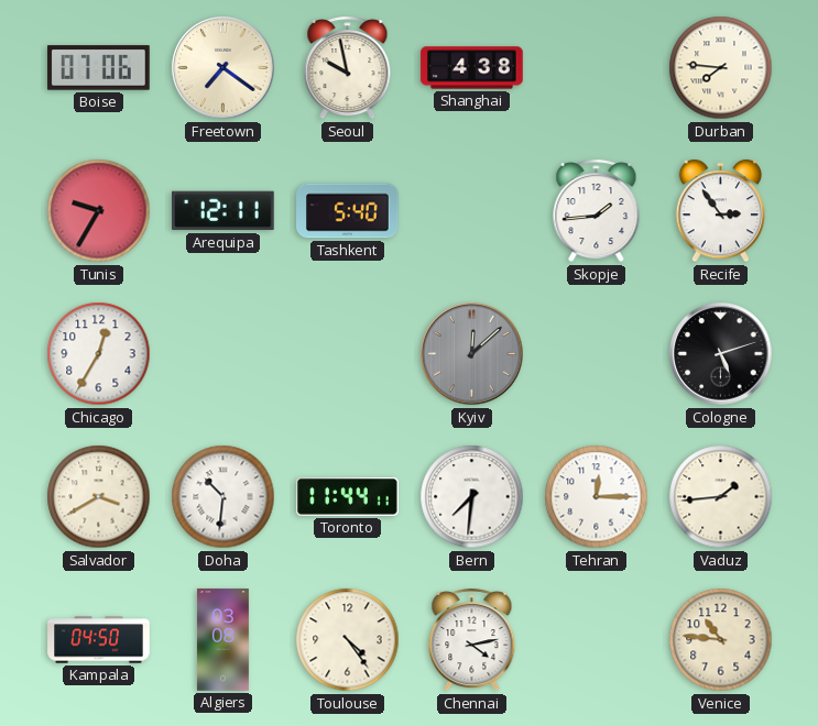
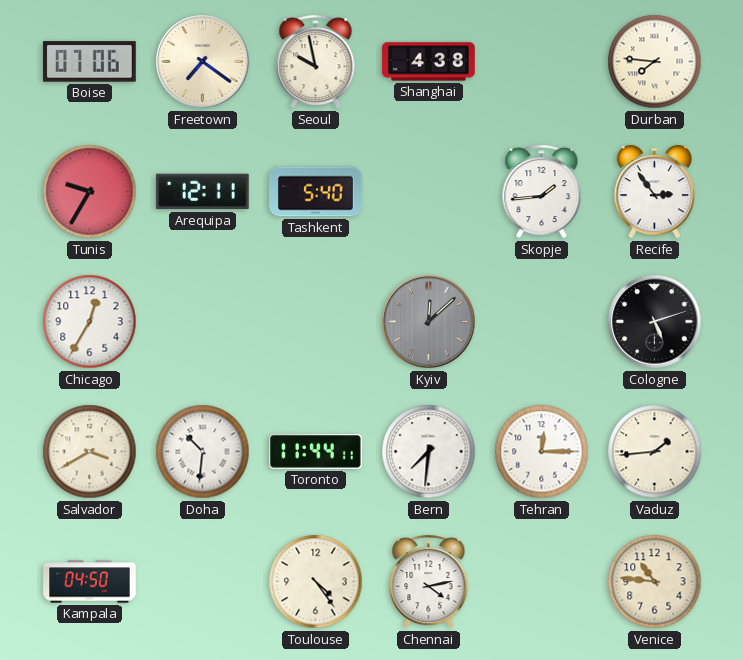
Algiers: 03:08 -> none
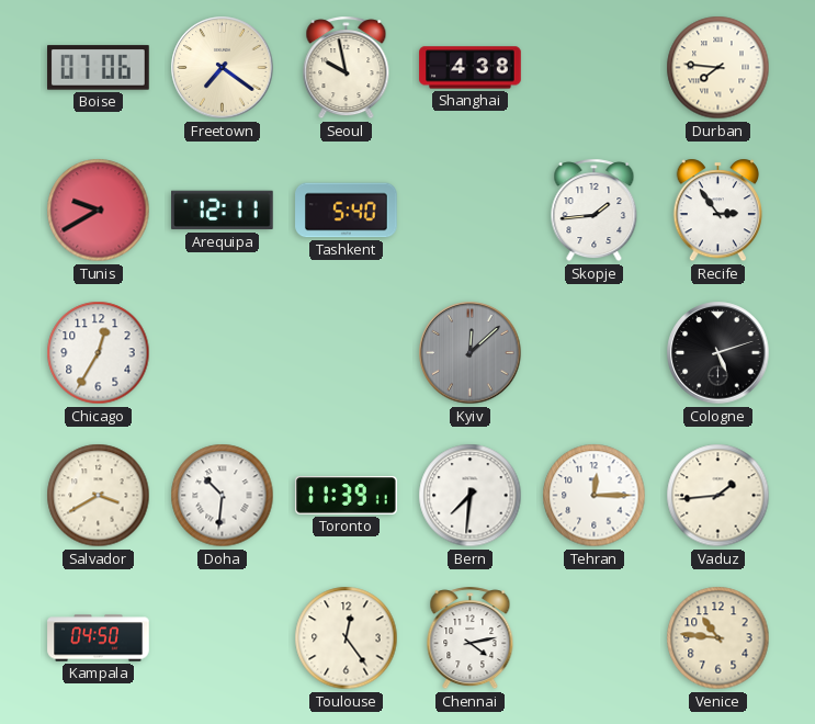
Tunis: 9:35 -> 9:40
Toronto: 11:44 -> 11:39
Toulouse: 4:24 -> 12:24
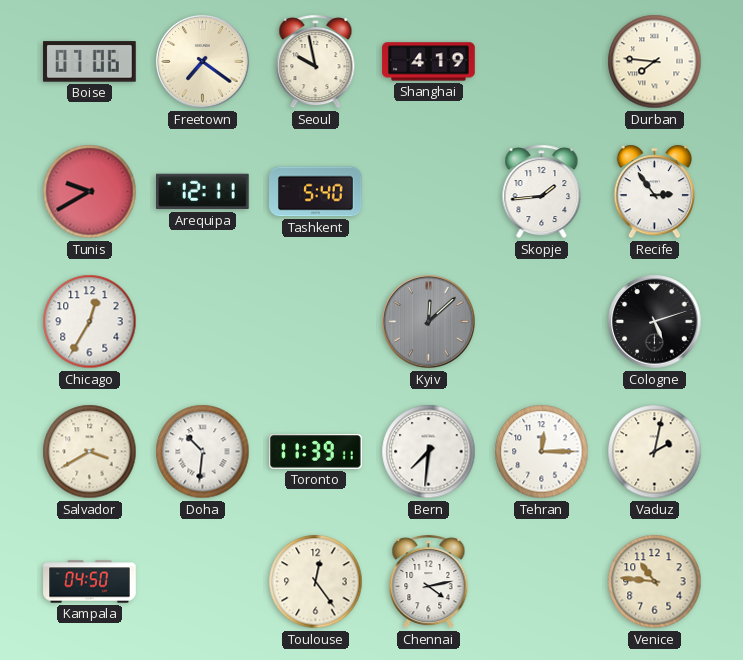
Shanghai: 4:38 -> 4:19
Vaduz: 1:44 -> 2:02
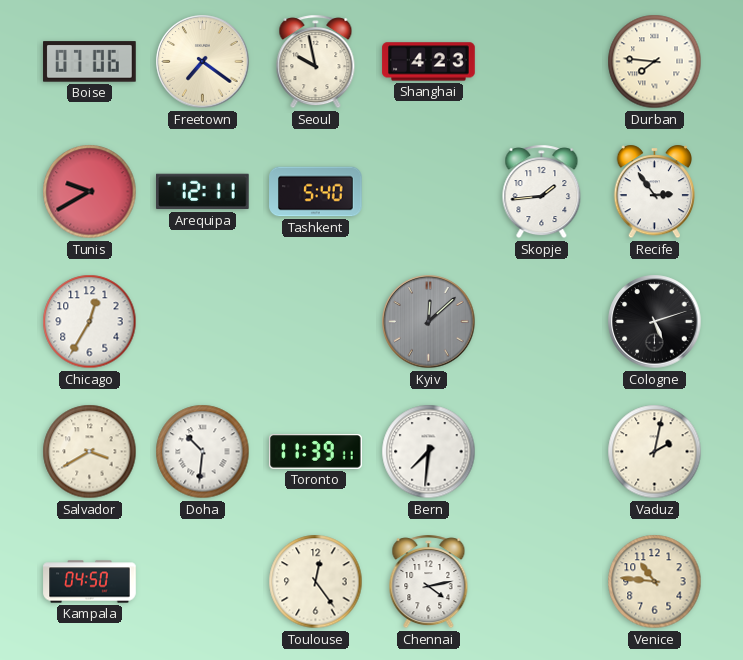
Shanghai: 4:19 -> 4:23
Tehran: 12:15 -> none
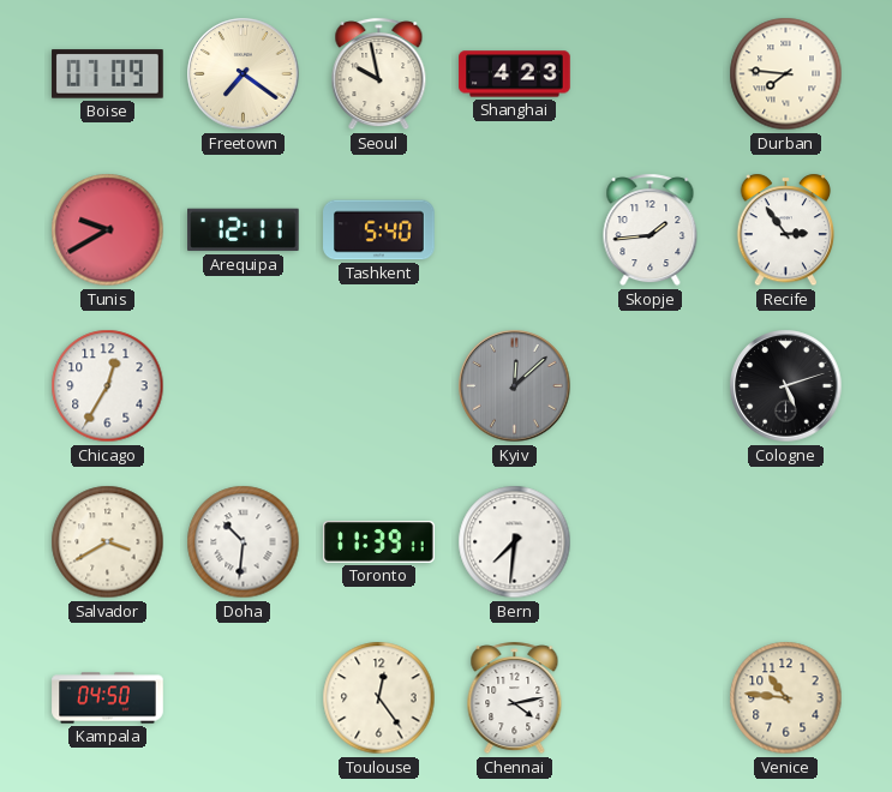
Boise: 07:06 -> 07:09
Vaduz: 2:02 -> none
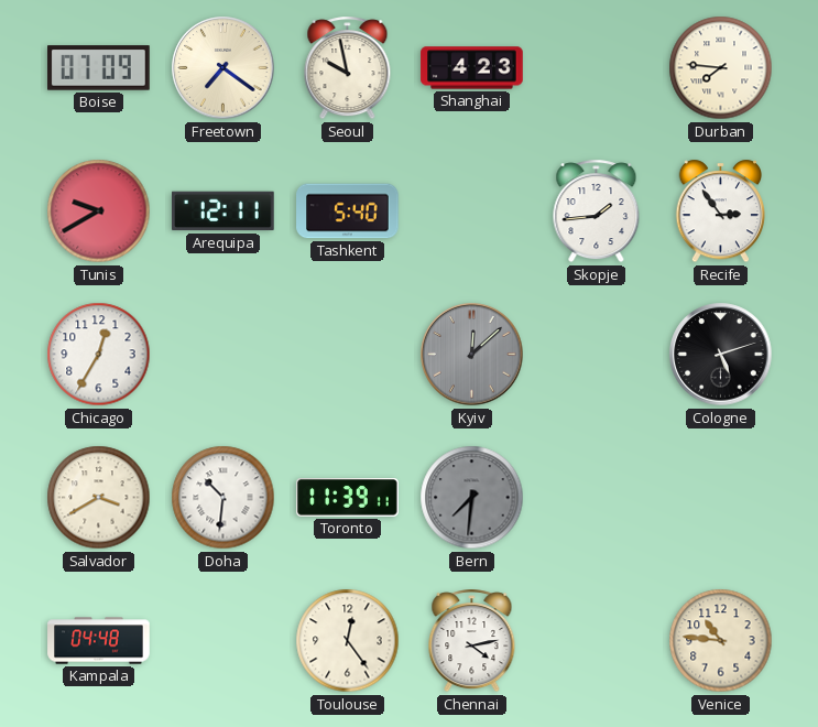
Bern dial: white -> grey
Kampala: 04:50 -> 04:48
